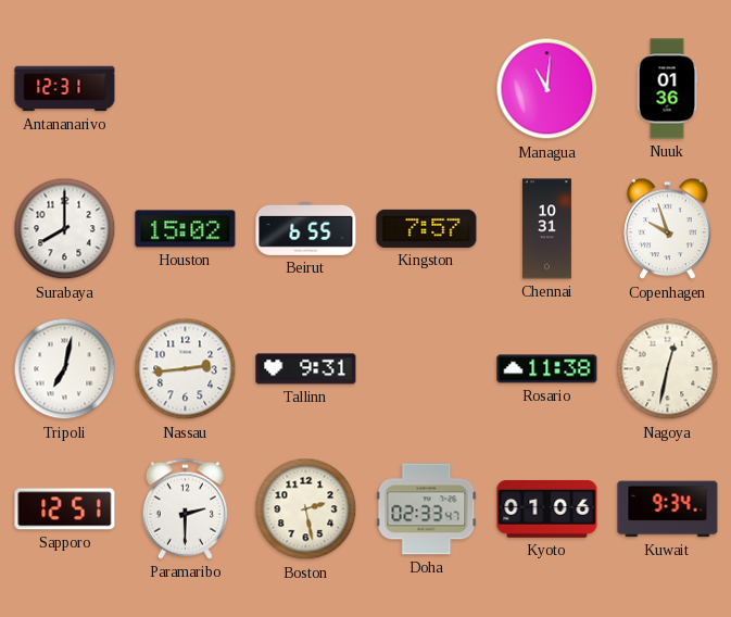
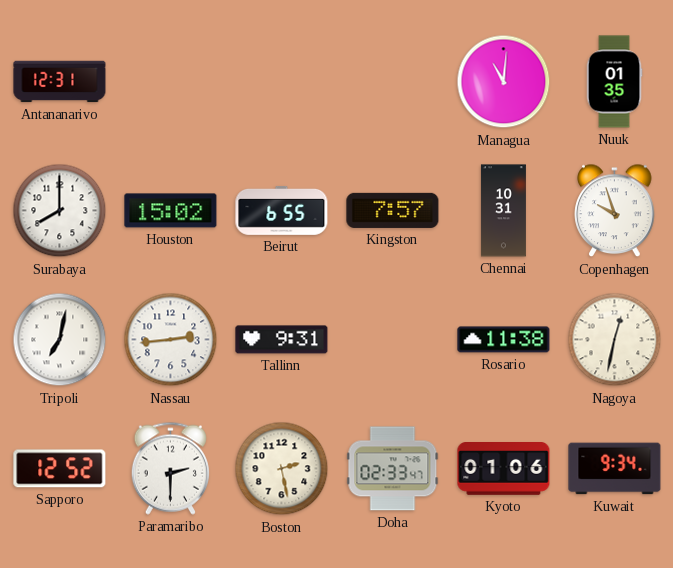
Nuuk: 01:36 -> 01:35
Sapporo: 12:51 -> 12:52
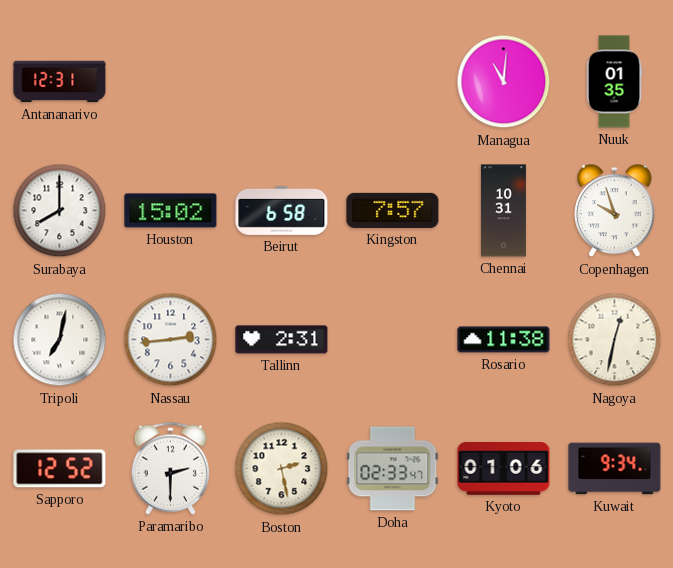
Beirut: 6:55 -> 6:58
Tallinn: 9:31 -> 2:31
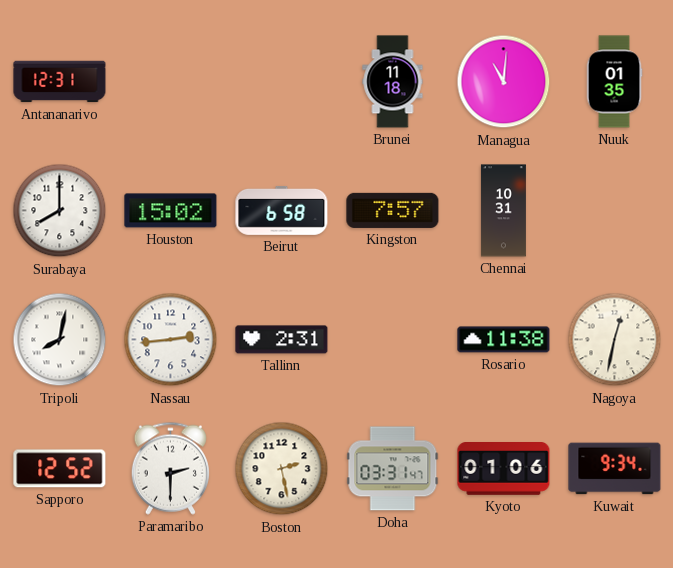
Brunei: none -> 11:18
Copenhagen: 9:57 -> none
Tripoli: 7:02 -> 8:02
Doha: 02:33 -> 03:31
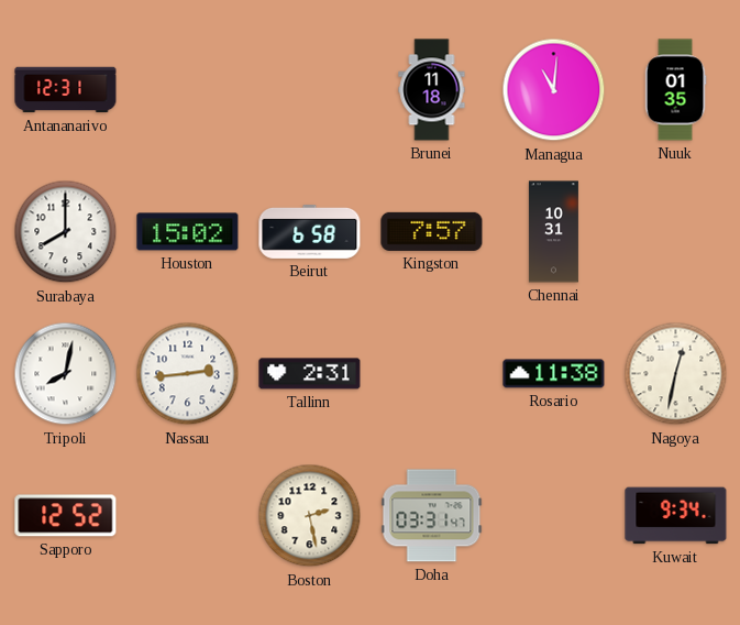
Paramaribo: 2:30 -> none
Kyoto: 01:06 -> none
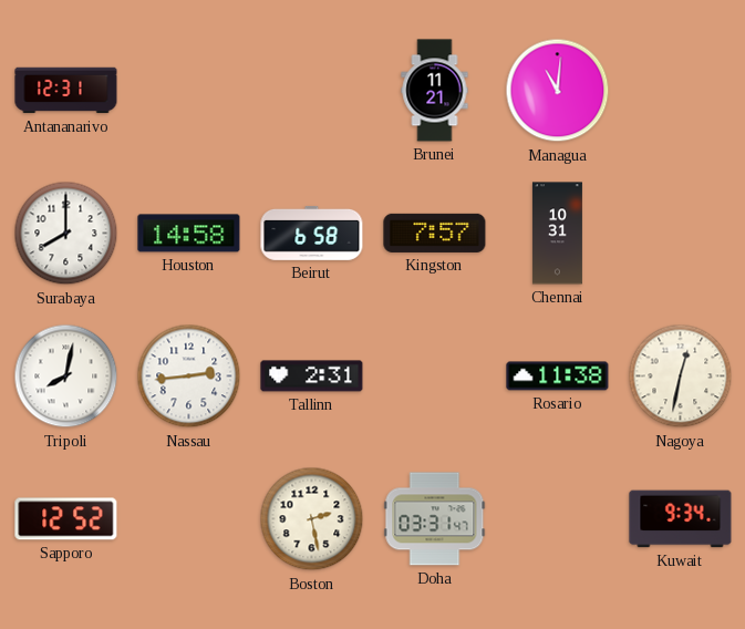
Brunei: 11:18 -> 11:21
Nuuk: 01:35 -> none
Houston: 15:02 -> 14:58
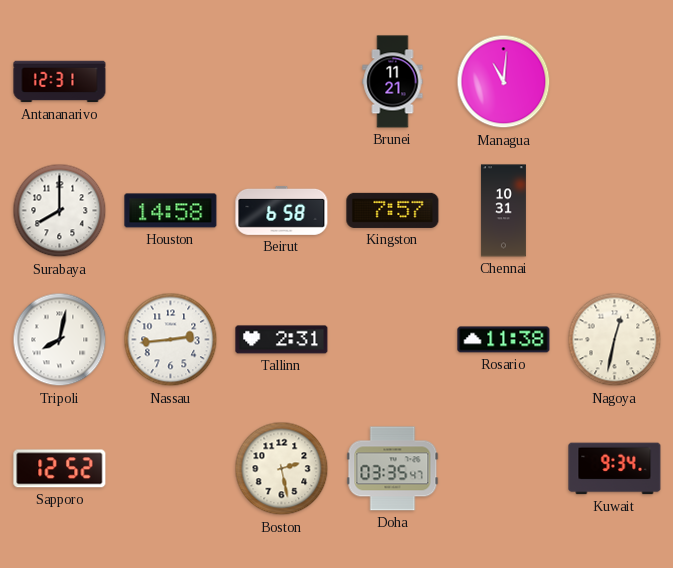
Doha: 03:31 -> 03:35
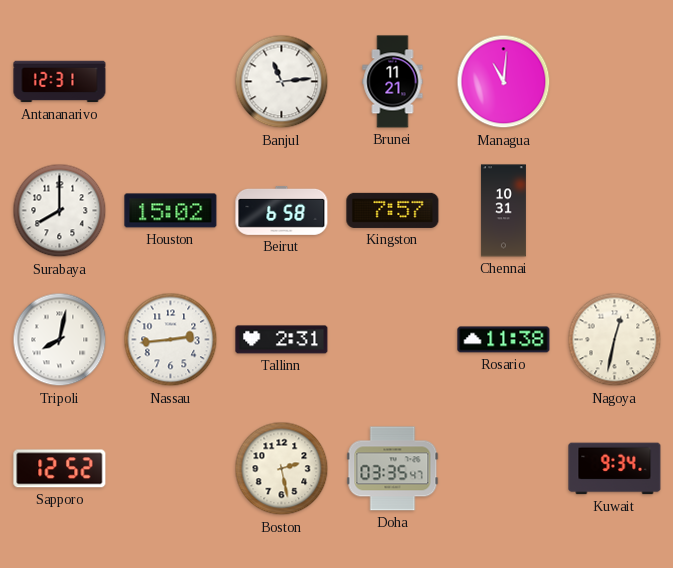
Banjul: none -> 11:14
Houston: 14:58 -> 15:02
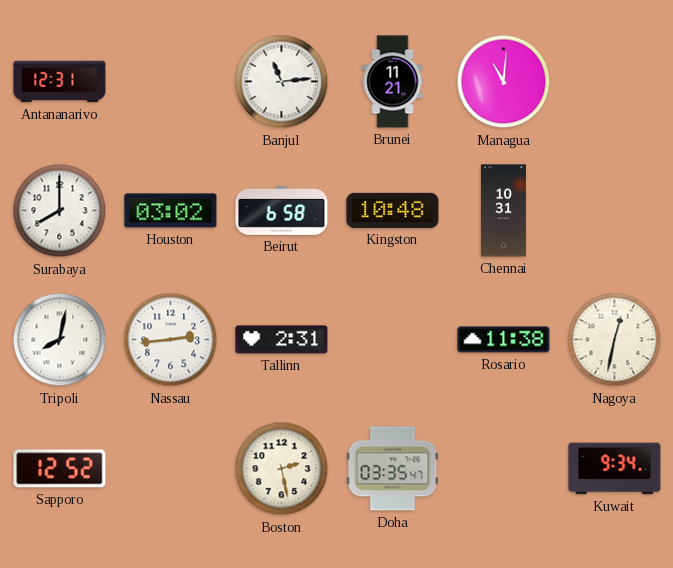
Houston: 15:02 -> 03:02
Kingston: 7:57 -> 10:48
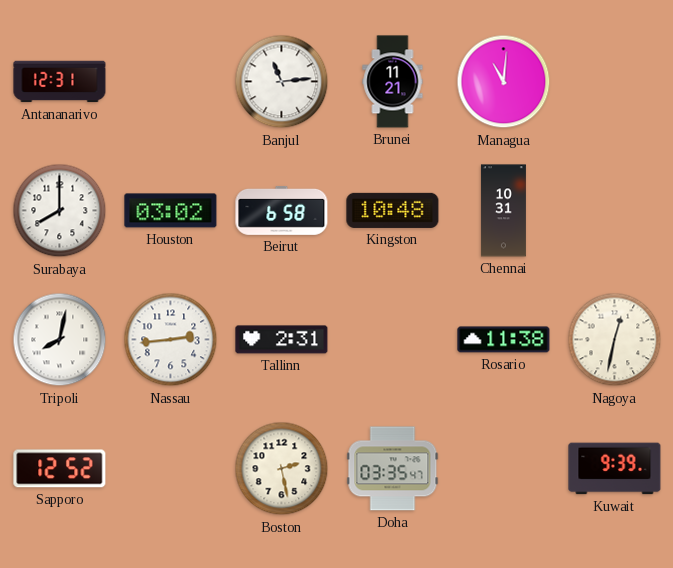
Kuwait: 9:34 -> 9:39
